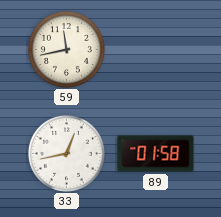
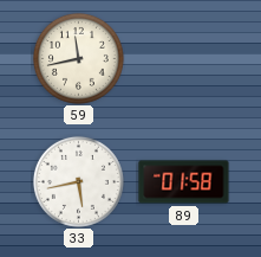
33: 12:43 -> 5:43
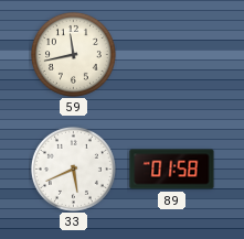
33: 5:43 -> 5:41
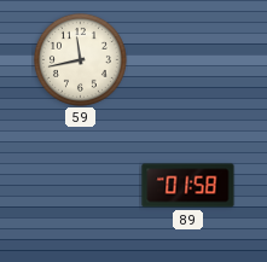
33: 5:41 -> none
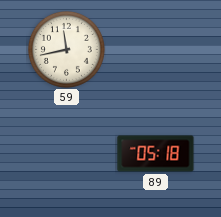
89: 01:58 -> 05:18
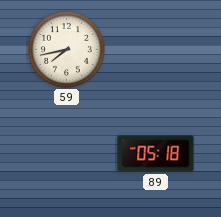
59: 11:43 -> 7:43
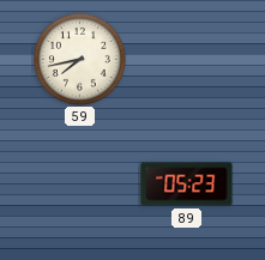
89: 05:18 -> 05:23
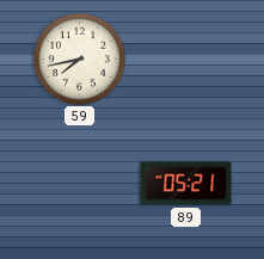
89: 05:23 -> 05:21
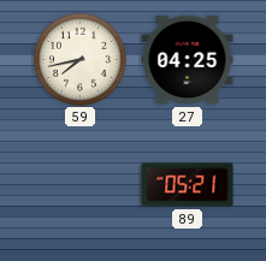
27: none -> 04:25
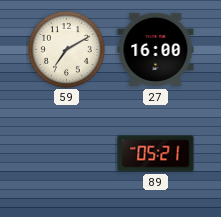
59: 7:43 -> 7:10
27: 04:25 -> 16:00
